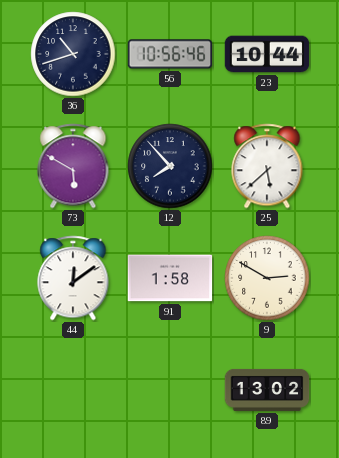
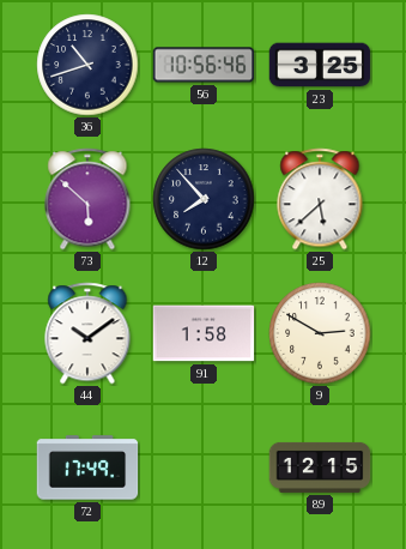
23: 10:44 -> 3:25
73: 5:50 -> 5:52
44: 12:09 -> 10:09
72: none -> 17:49
89: 13:02 -> 12:15
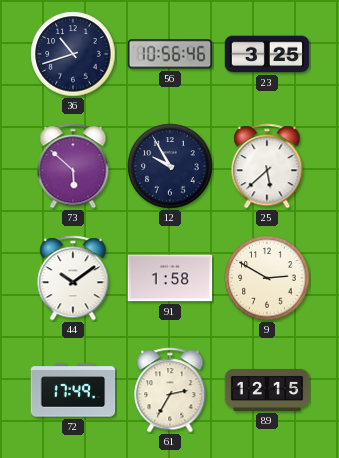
12: 7:53 -> 9:55
61: none -> 2:35
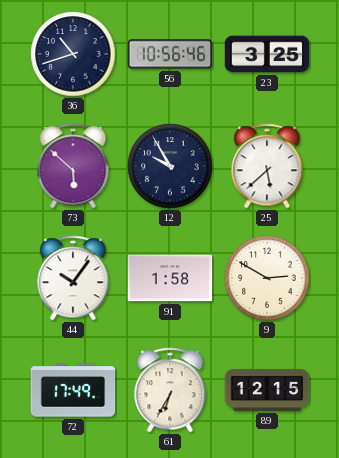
44: 10:09 -> 10:06
61: 2:35 -> 6:35
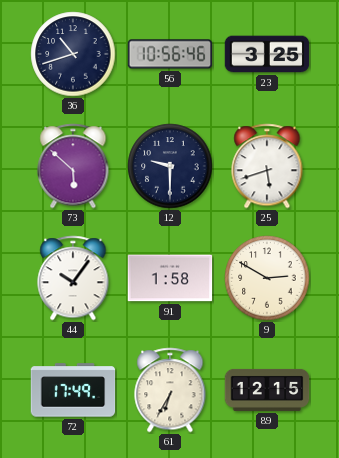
12: 9:55 -> 9:30
25: 5:38 -> 5:42
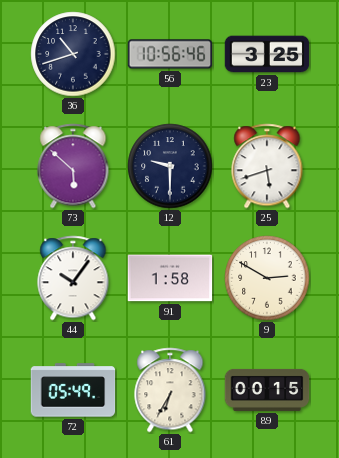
72: 17:49 -> 05:49
89: 12:15 -> 00:15
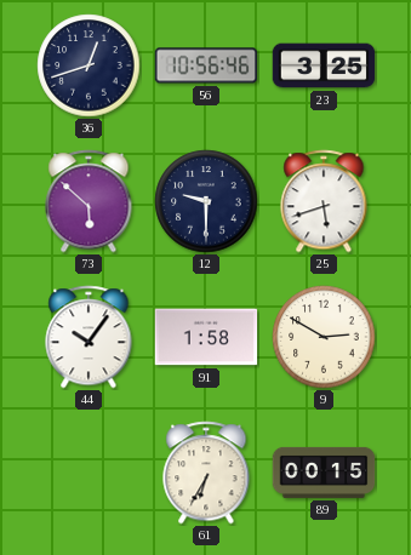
36: 10:42 -> 12:42
72: 05:49 -> none
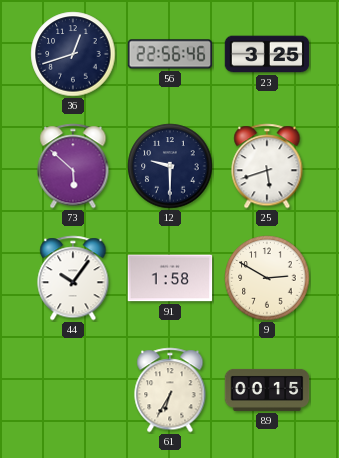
56: 10:56 -> 22:56
